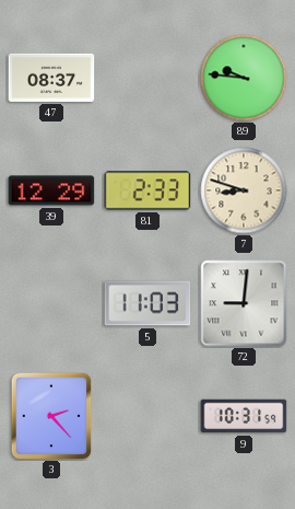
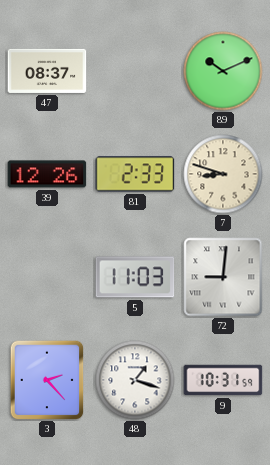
89: 9:46 -> 10:11
39: 12:29 -> 12:26
48: none -> 1:18
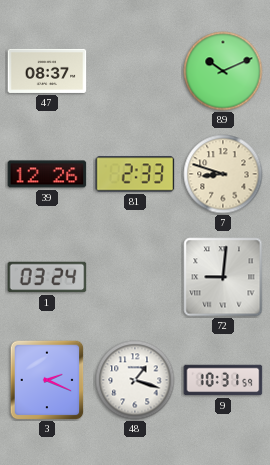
1: none -> 03:24
5: 11:03 -> none
3: 2:23 -> 2:19
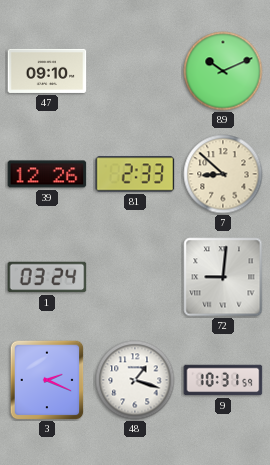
47: 08:37 -> 09:10
7: 8:48 -> 8:52
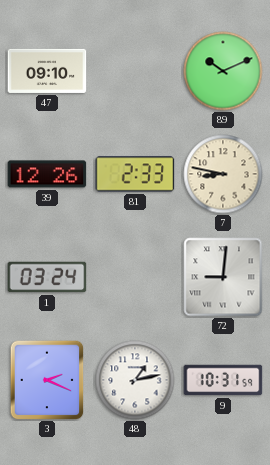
7: 8:52 -> 8:47
48: 1:18 -> 1:13
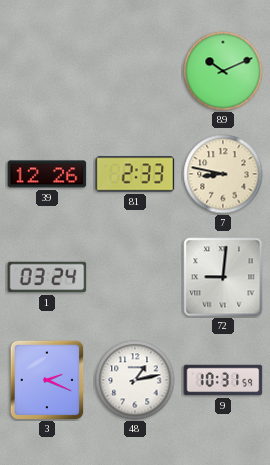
47: 09:10 -> none
